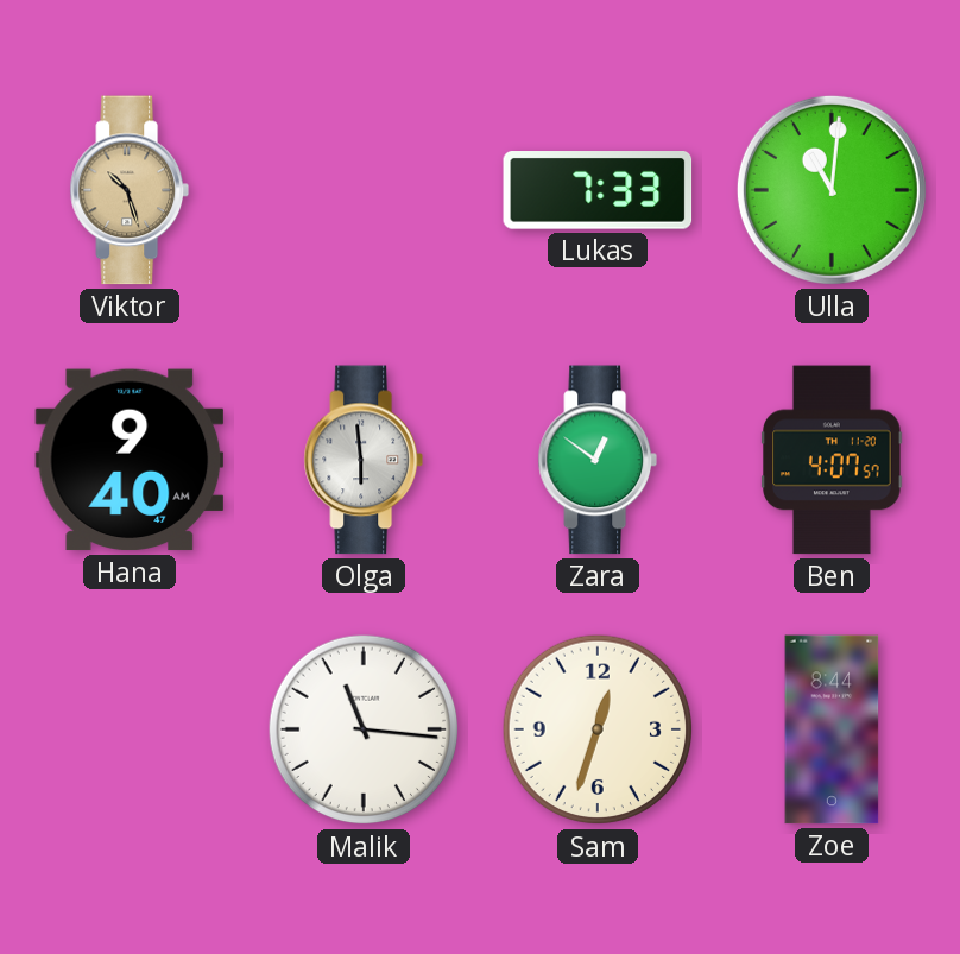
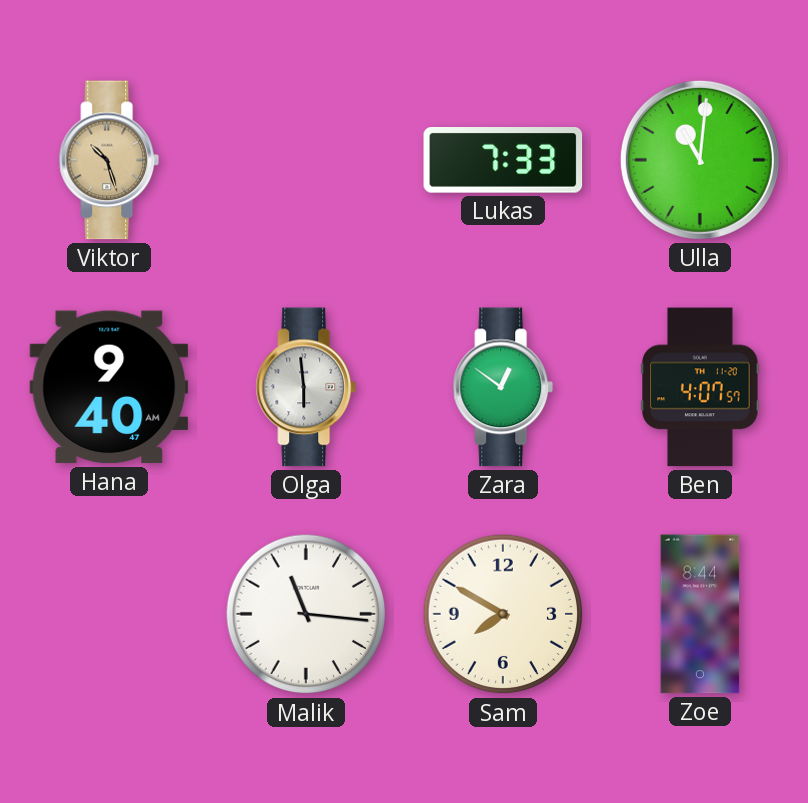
Sam: 12:33 -> 7:50
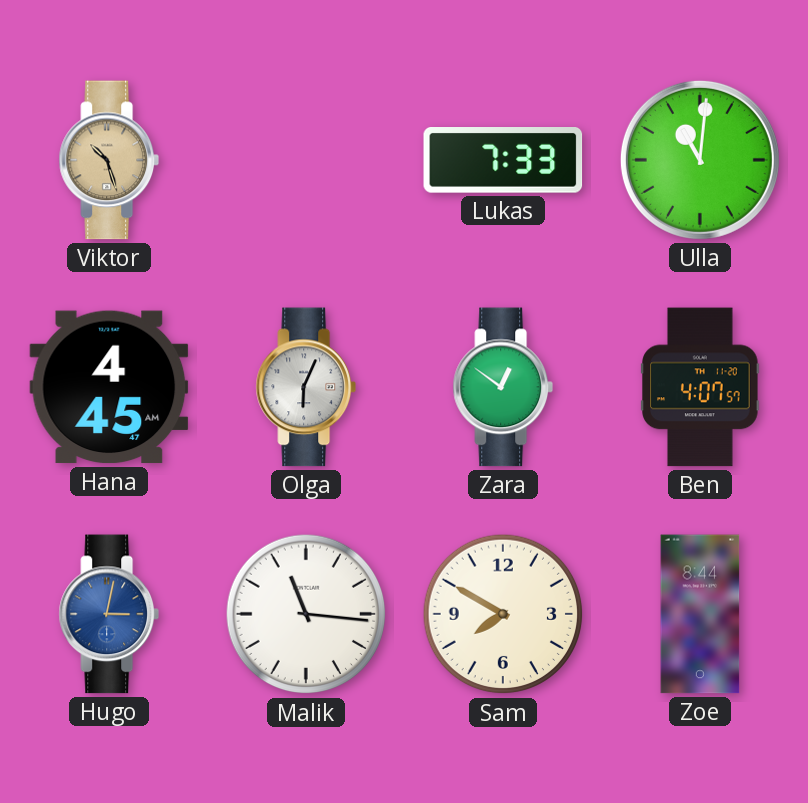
Hana: 9:40 -> 4:45
Olga: 5:59 -> 6:04
Hugo: none -> 3:02
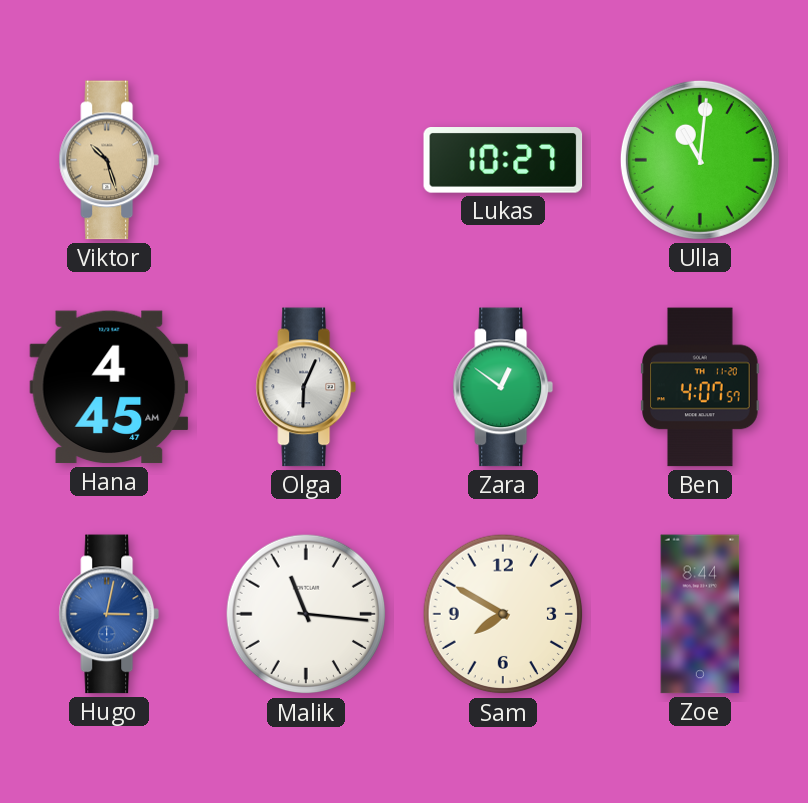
Lukas: 7:33 -> 10:27
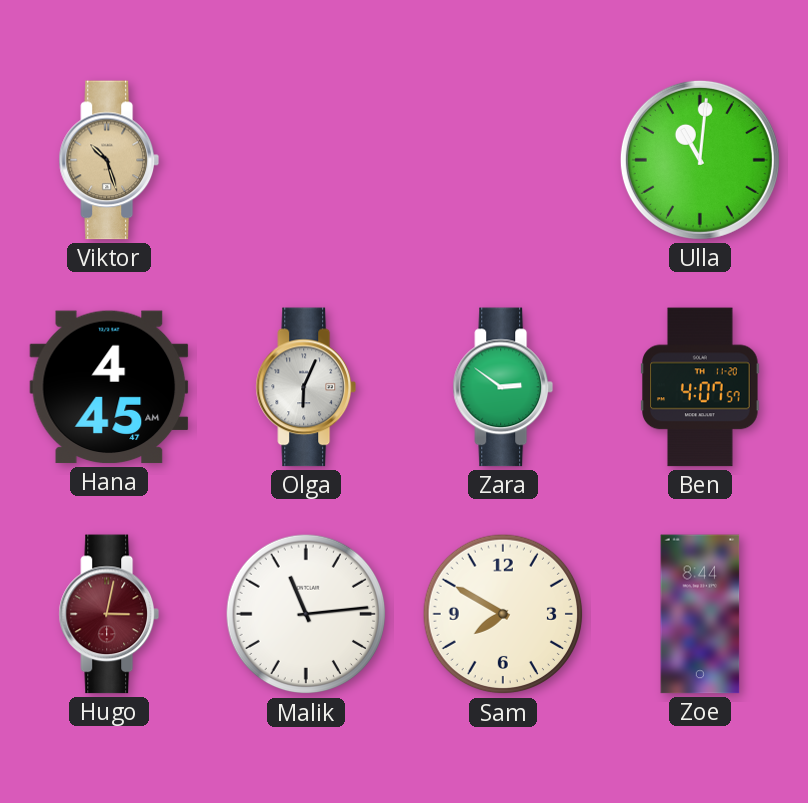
Lukas: 10:27 -> none
Zara: 12:51 -> 2:51
Hugo dial: blue -> burgundy
Malik: 11:16 -> 11:14
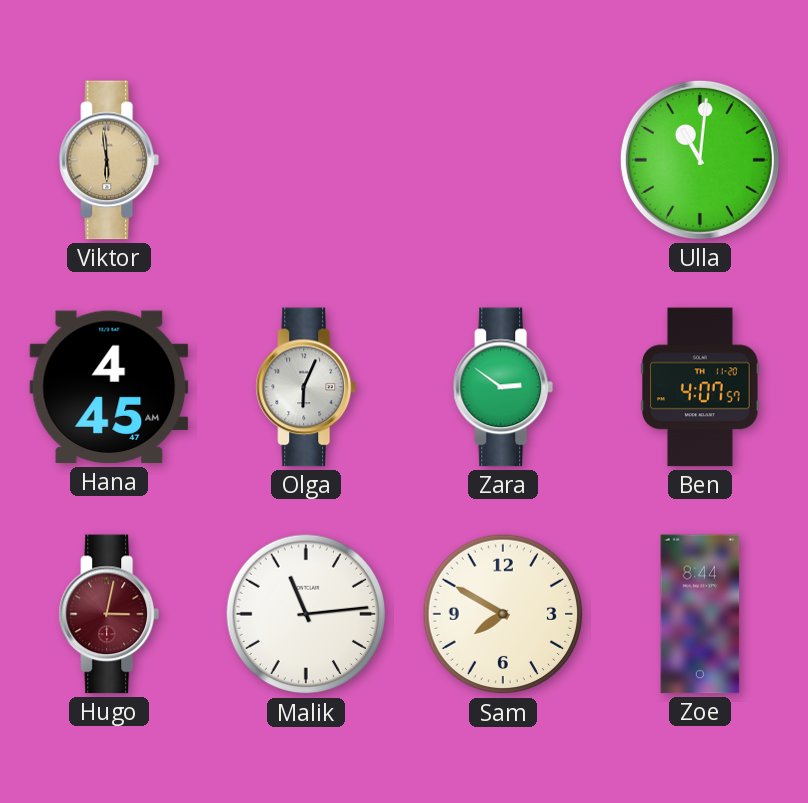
Viktor: 10:27 -> 5:59
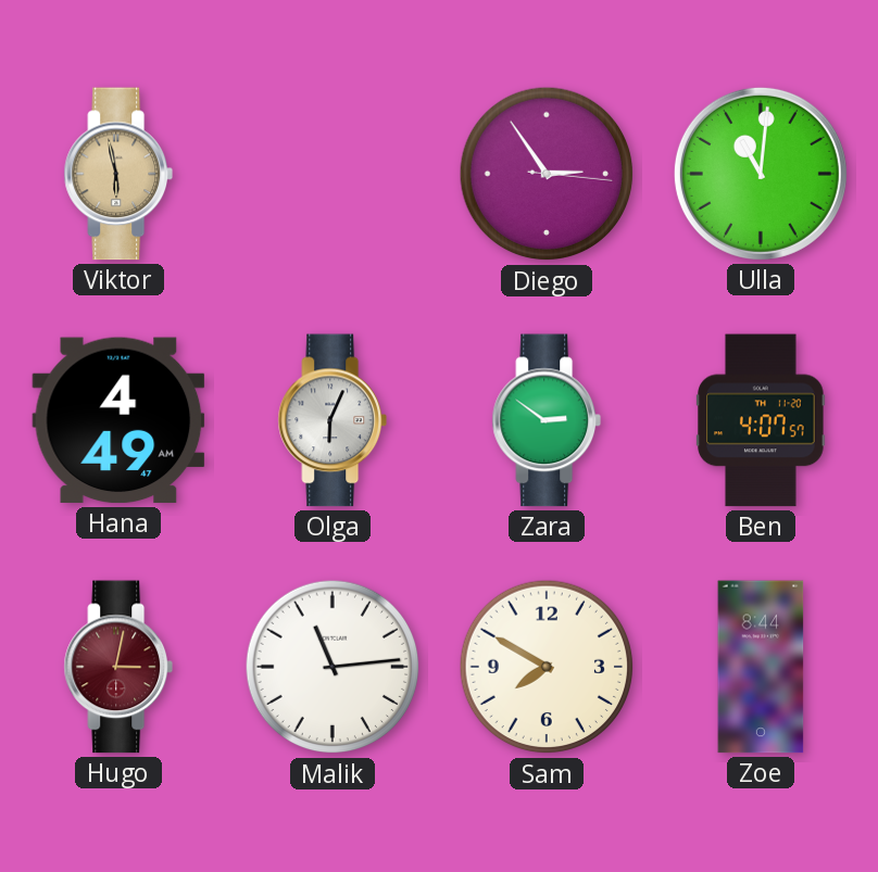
Viktor: 5:59 -> 5:58
Diego: none -> 2:54
Hana: 4:45 -> 4:49
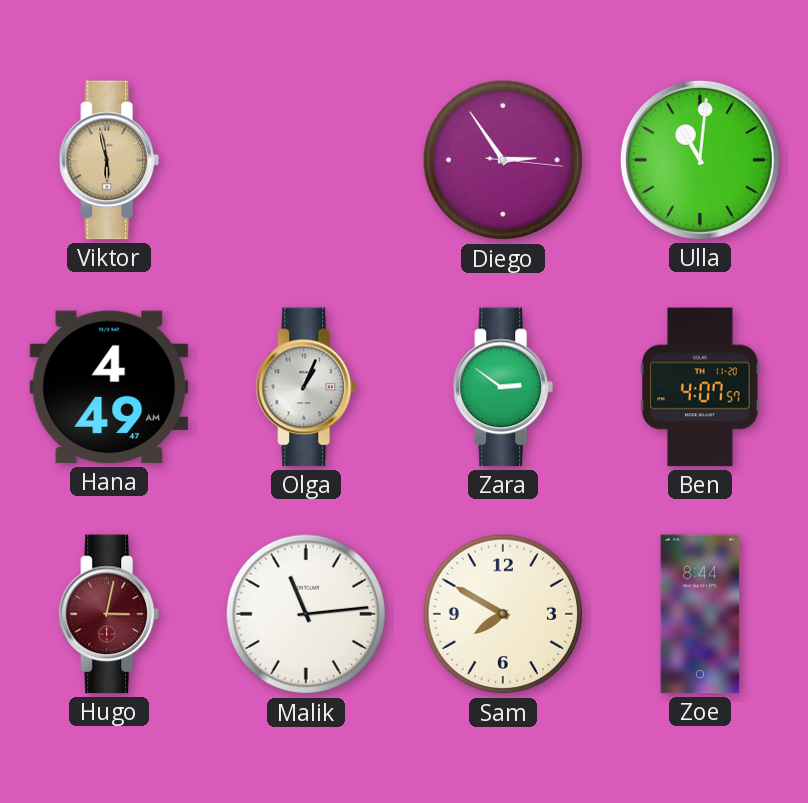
Olga: 6:04 -> 1:04
